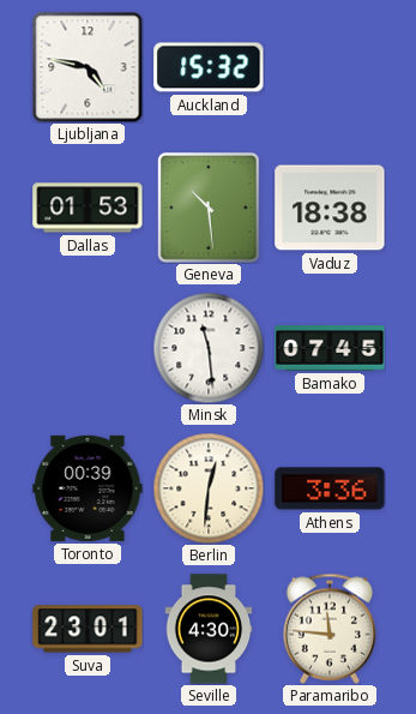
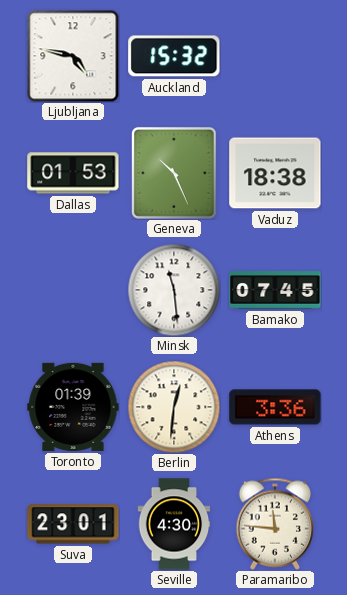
Geneva: 10:29 -> 10:26
Toronto: 00:39 -> 01:39
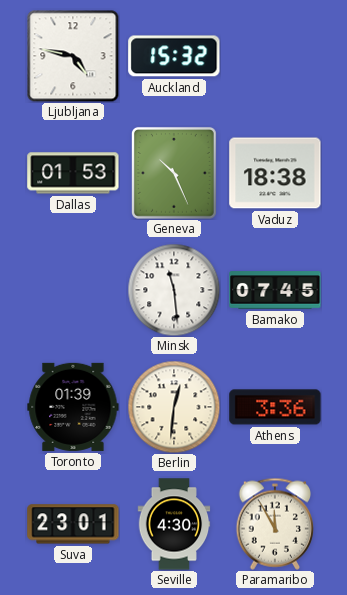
Paramaribo: 11:46 -> 11:55
